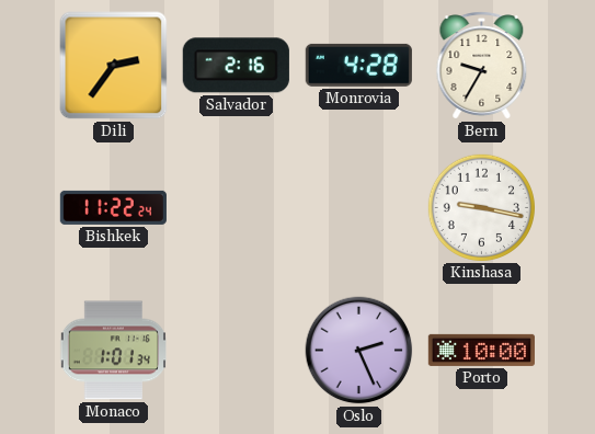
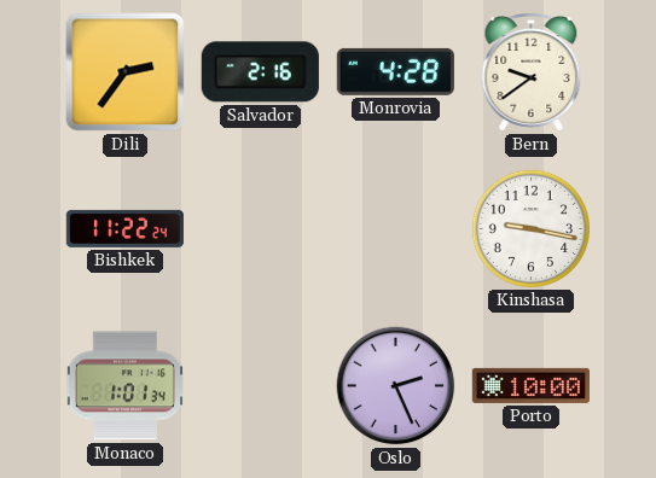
Bern: 9:35 -> 9:39
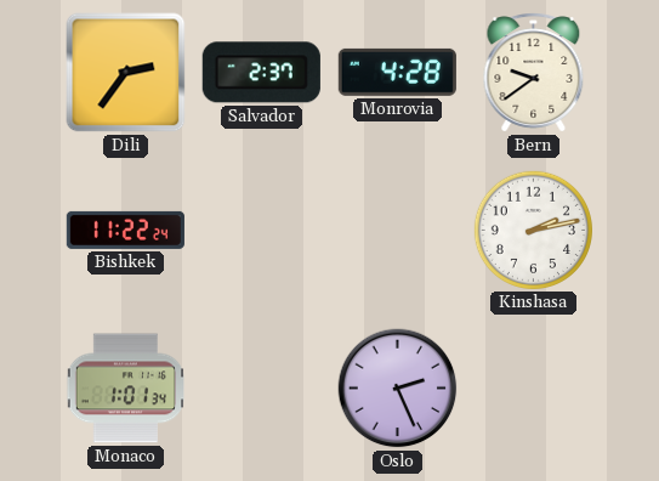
Salvador: 2:16 -> 2:37
Kinshasa: 9:17 -> 2:13
Porto: 10:00 -> none
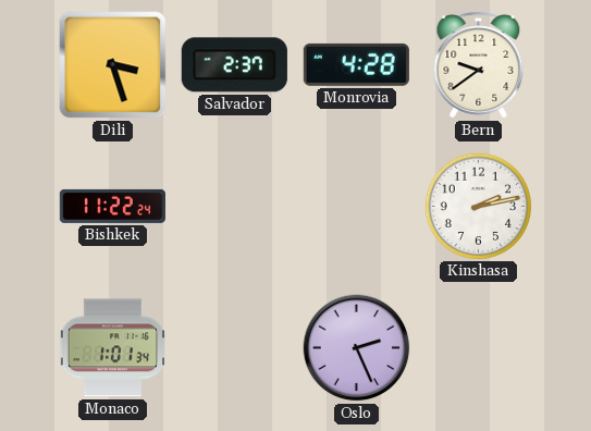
Dili: 2:36 -> 3:27
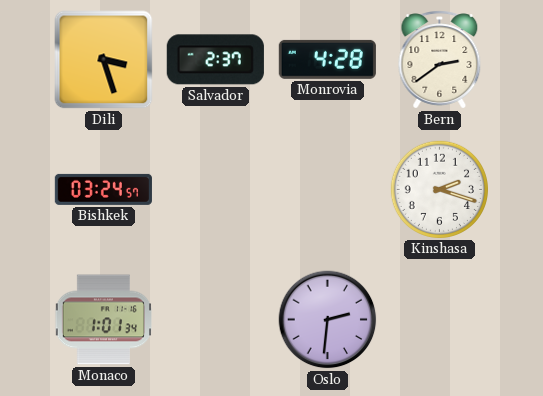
Bern: 9:39 -> 2:39
Bishkek: 11:22 -> 03:24
Kinshasa: 2:13 -> 2:18
Oslo: 2:26 -> 2:31
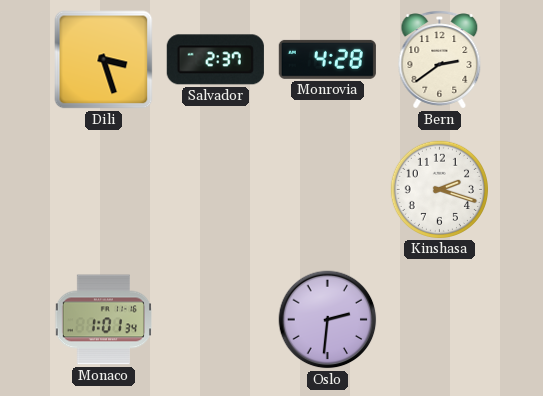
Bishkek: 03:24 -> none
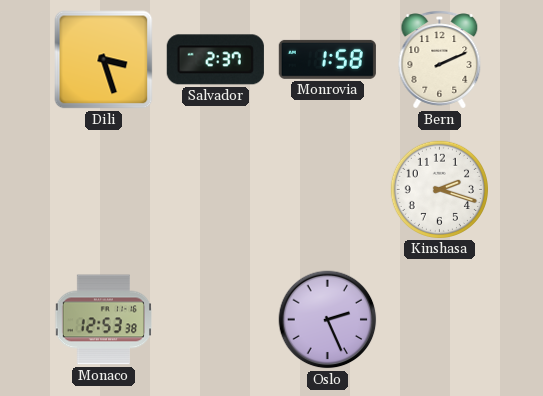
Monrovia: 4:28 -> 1:58
Bern: 2:39 -> 2:11
Monaco: 1:01 -> 12:53
Oslo: 2:31 -> 2:26
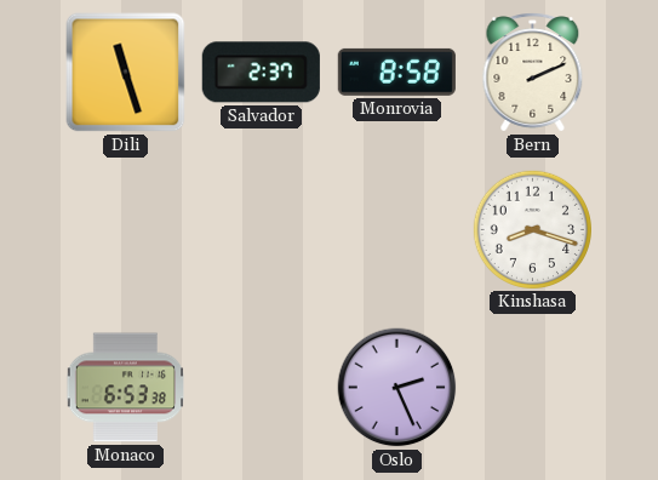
Dili: 3:27 -> 11:27
Monrovia: 1:58 -> 8:58
Kinshasa: 2:18 -> 8:18
Monaco: 12:53 -> 6:53
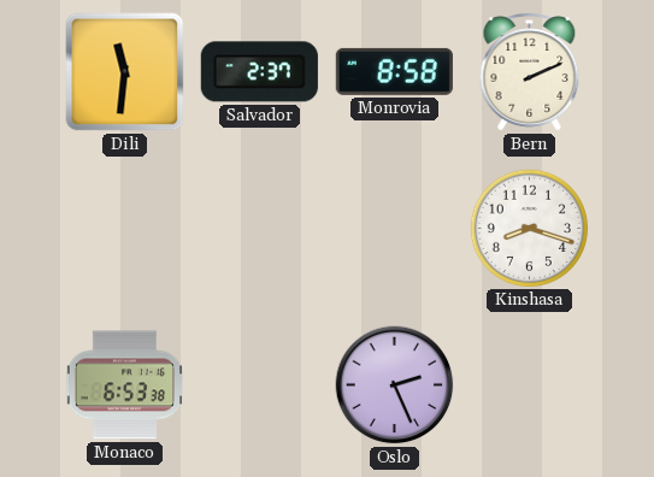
Dili: 11:27 -> 11:31
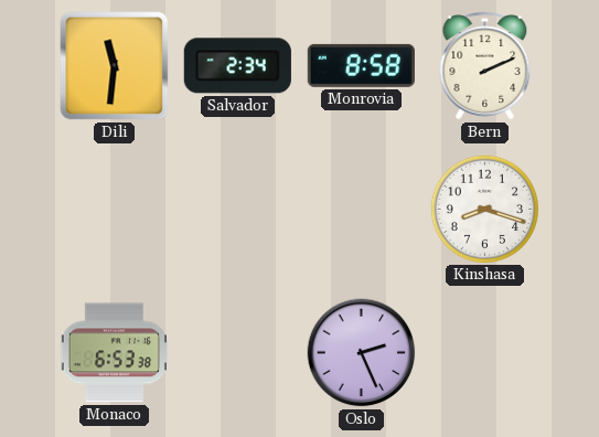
Salvador: 2:37 -> 2:34
